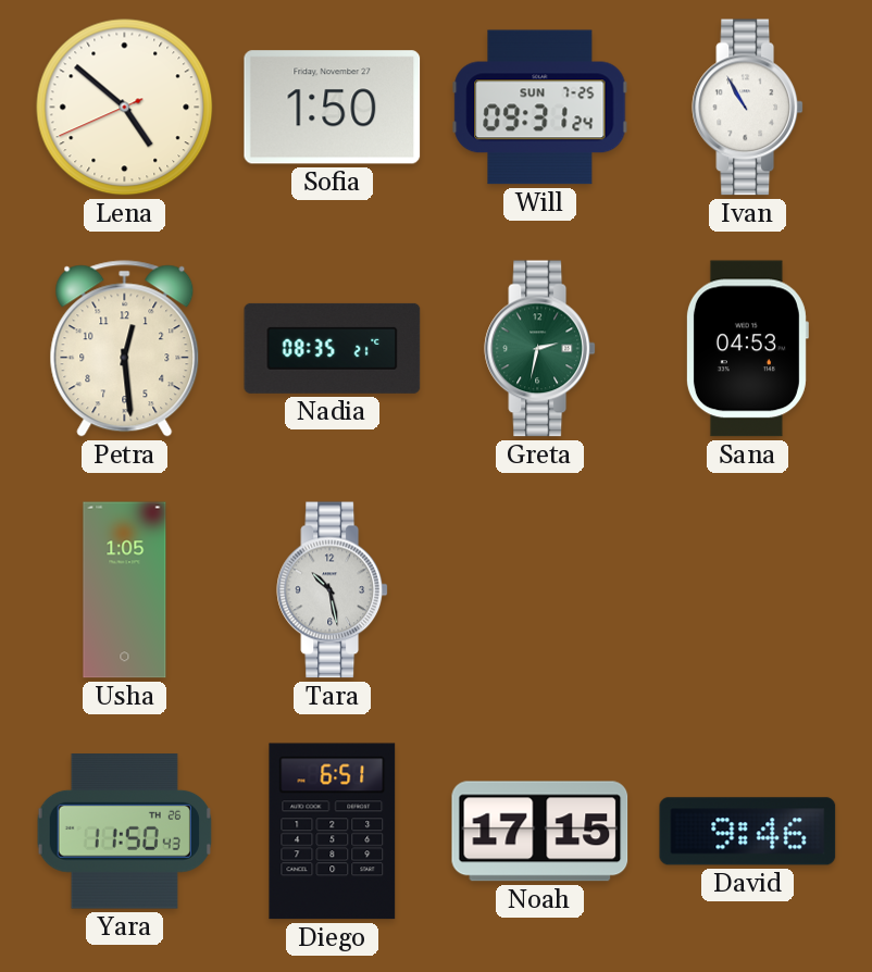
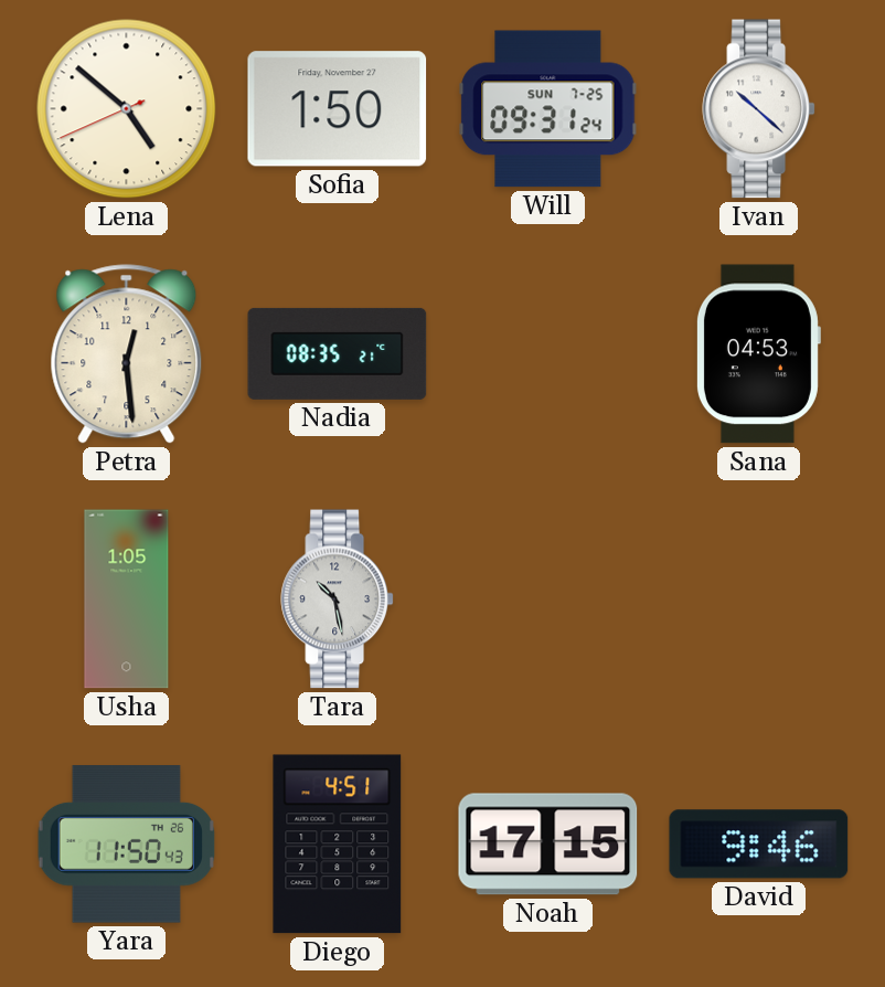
Ivan: 10:55 -> 10:22
Greta: 2:32 -> none
Diego: 6:51 -> 4:51
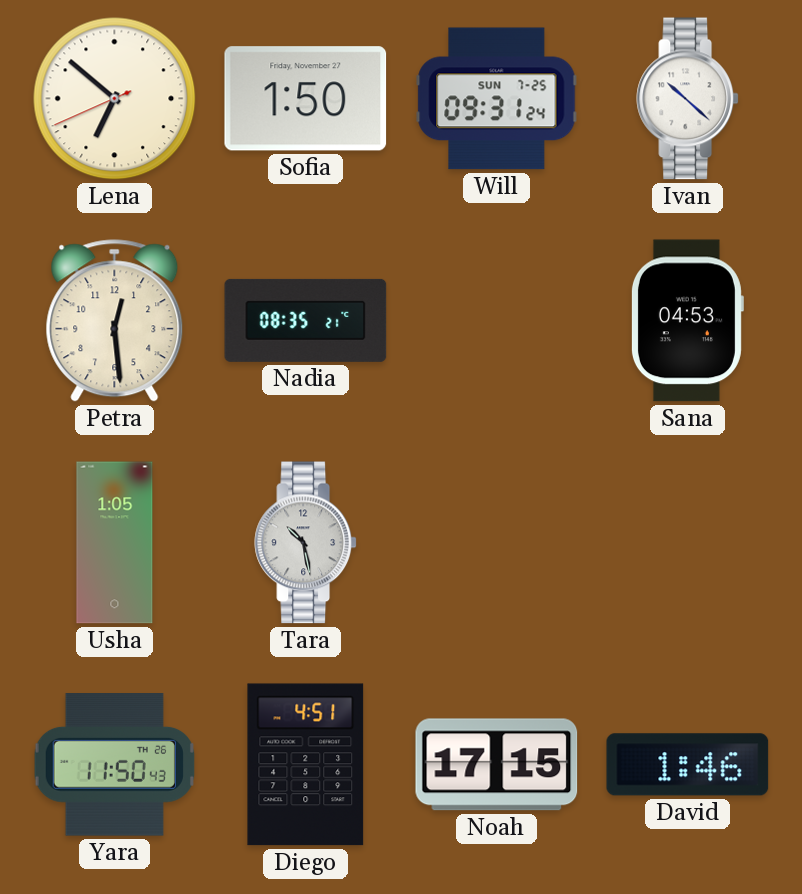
Lena: 4:51 -> 6:51
David: 9:46 -> 1:46
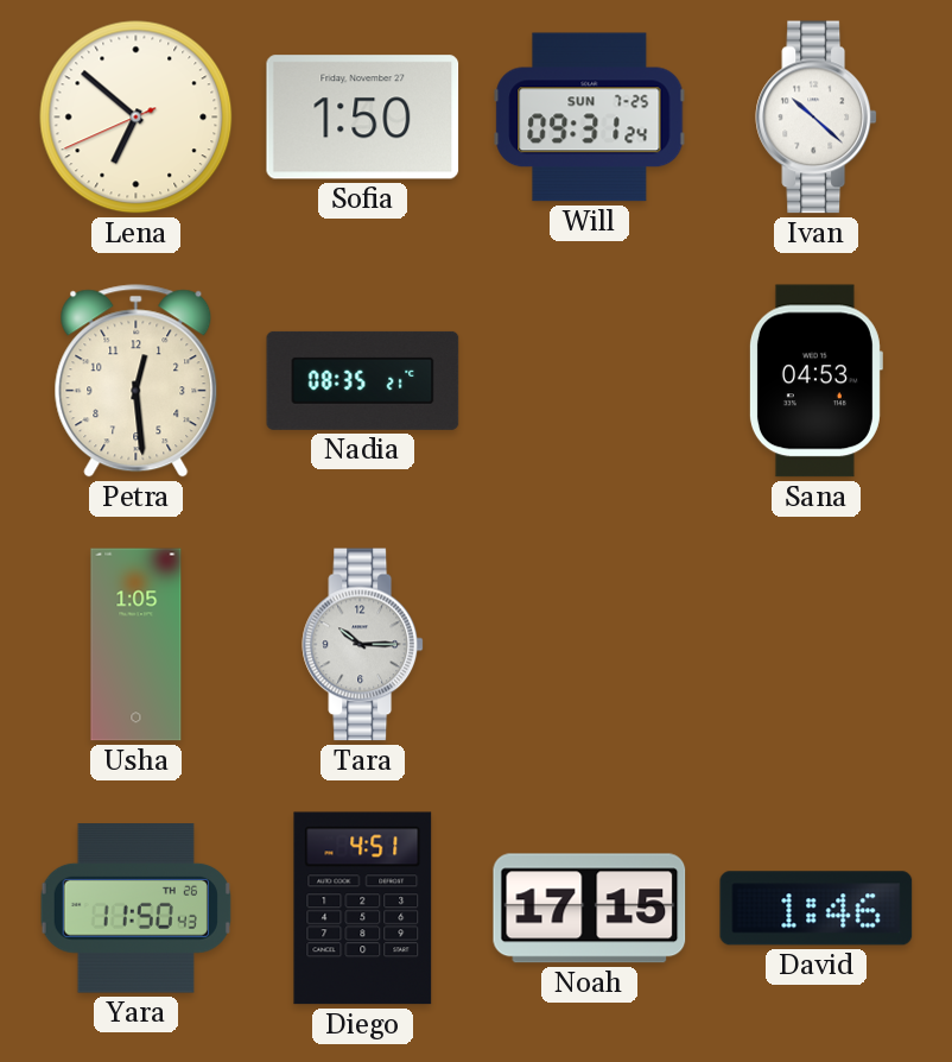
Tara: 10:28 -> 10:15
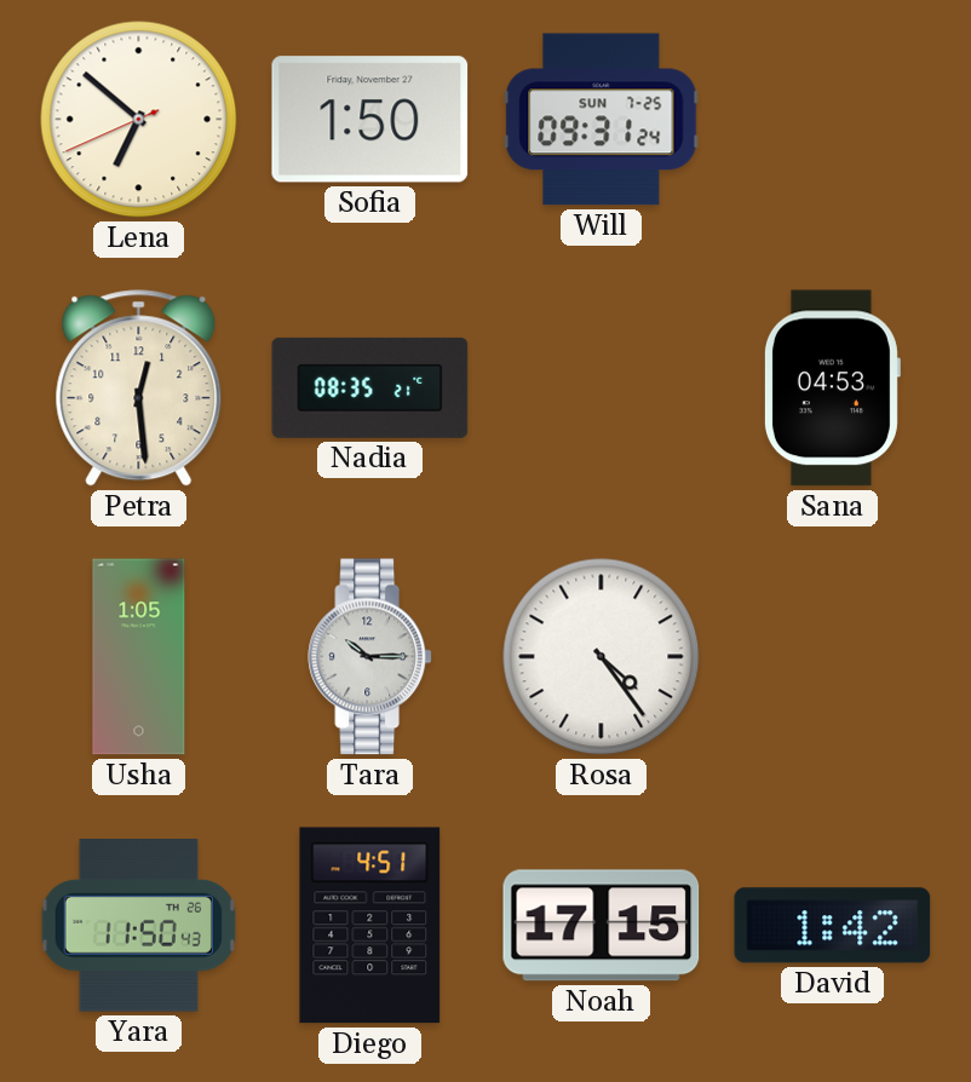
Ivan: 10:22 -> none
Rosa: none -> 4:24
David: 1:46 -> 1:42
